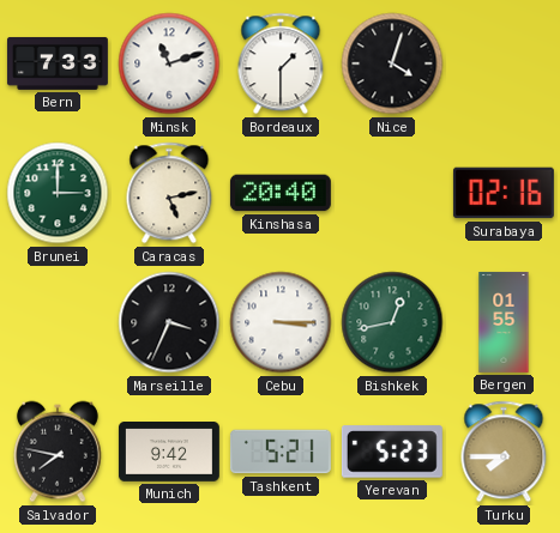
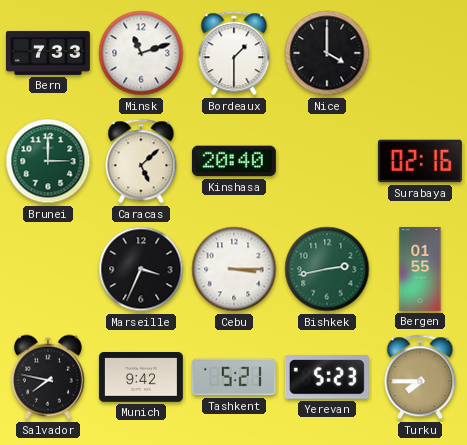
Nice: 4:03 -> 4:00
Caracas: 5:13 -> 5:08
Bishkek: 12:43 -> 2:43
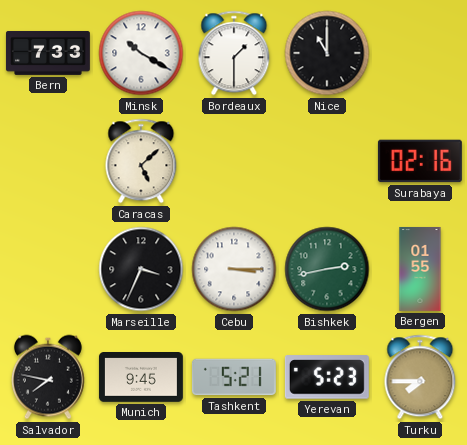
Minsk: 11:12 -> 10:20
Nice: 4:00 -> 11:00
Brunei: 3:00 -> none
Kinshasa: 20:40 -> none
Munich: 9:42 -> 9:45
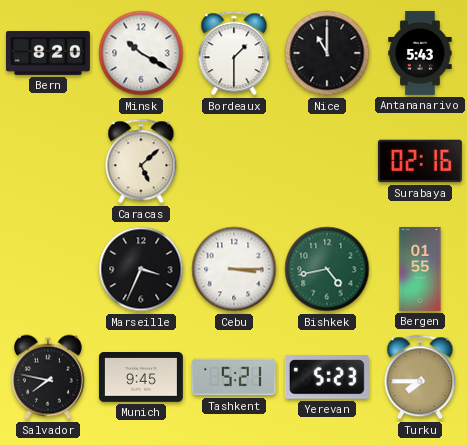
Bern: 7:33 -> 8:20
Antananarivo: none -> 5:43
Bishkek: 2:43 -> 4:43
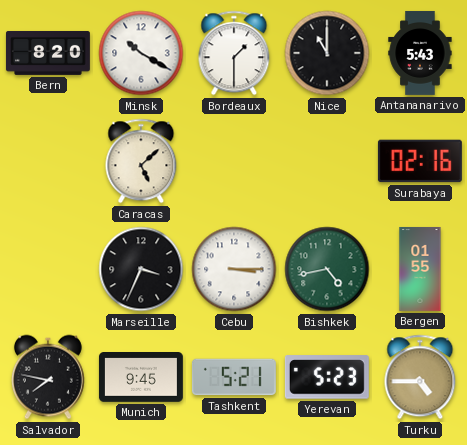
Turku: 7:45 -> 4:45
